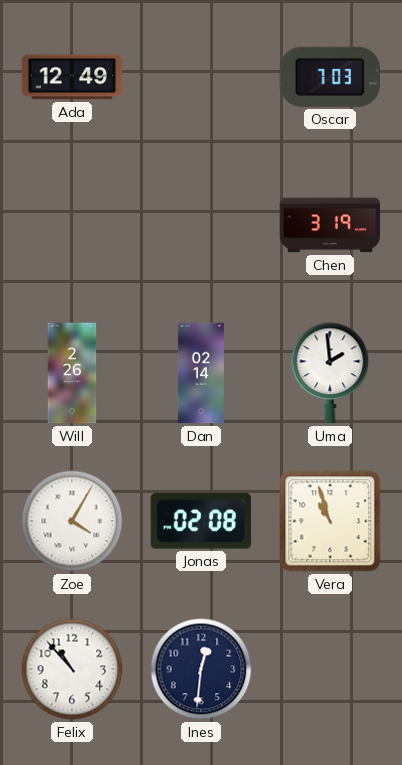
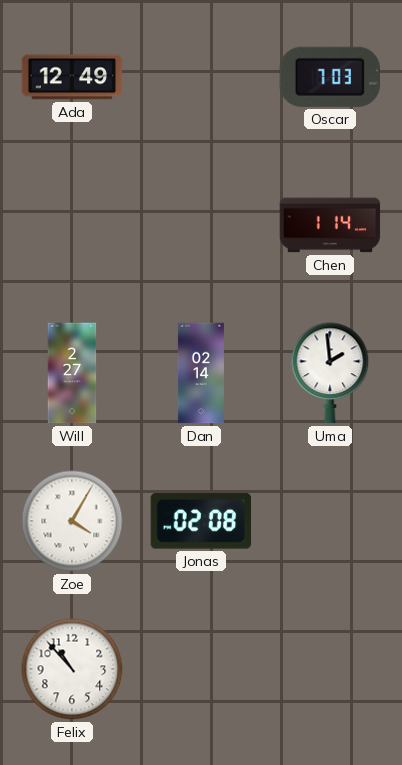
Chen: 3:19 -> 1:14
Will: 2:26 -> 2:27
Vera: 10:57 -> none
Ines: 12:31 -> none
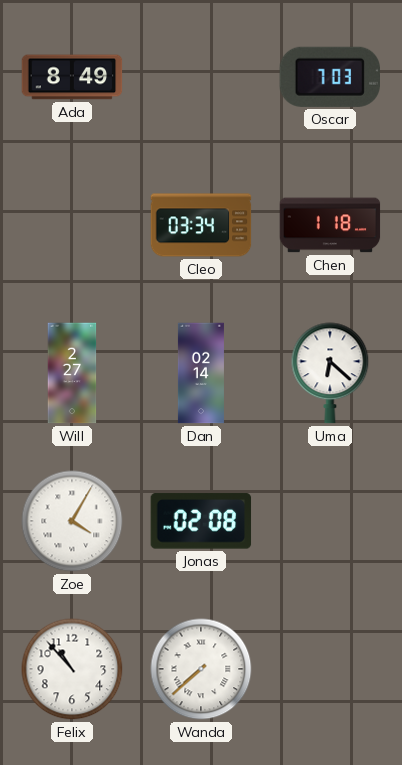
Ada: 12:49 -> 8:49
Cleo: none -> 03:34
Chen: 1:14 -> 1:18
Uma: 1:59 -> 6:22
Wanda: none -> 7:38
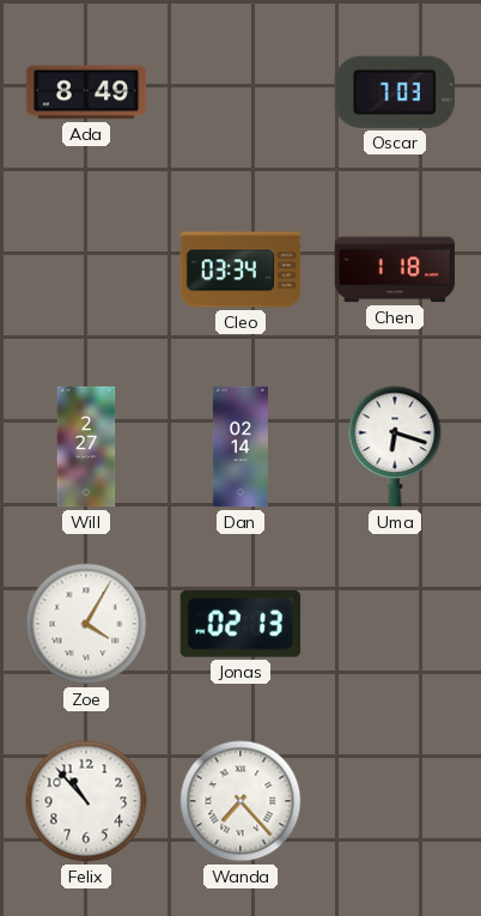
Uma: 6:22 -> 6:18
Jonas: 02:08 -> 02:13
Wanda: 7:38 -> 7:23
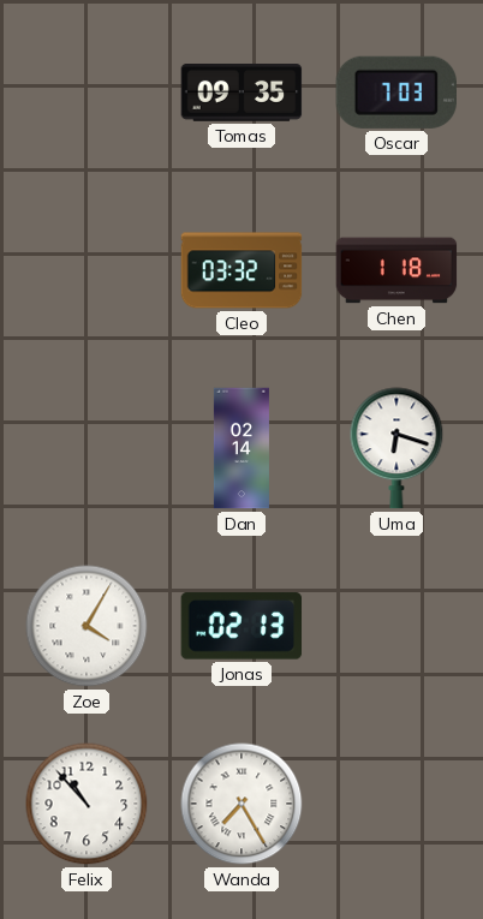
Ada: 8:49 -> none
Tomas: none -> 09:35
Cleo: 03:34 -> 03:32
Will: 2:27 -> none
Wanda: 7:23 -> 7:25
